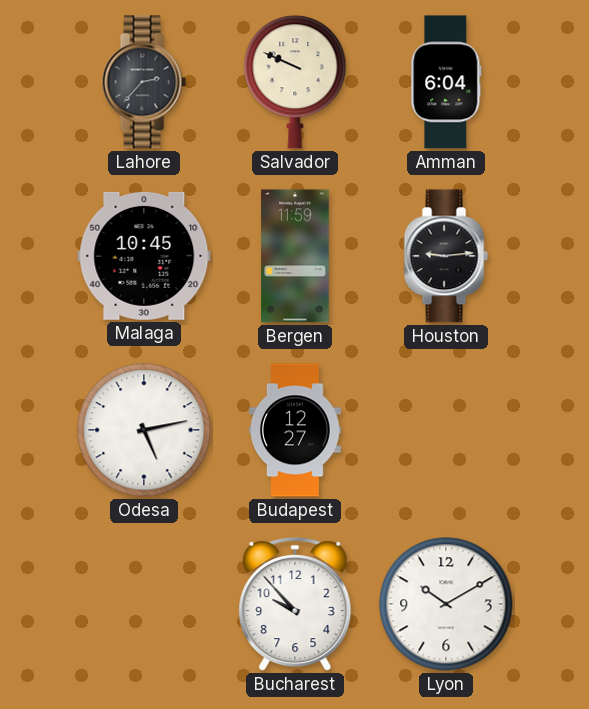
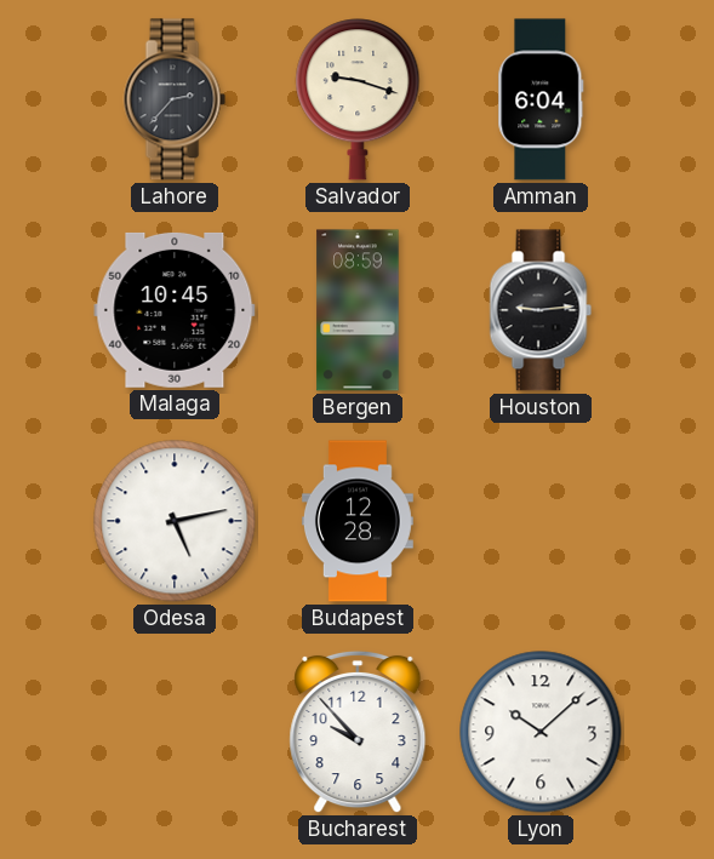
Salvador: 9:49 -> 9:18
Bergen: 11:59 -> 08:59
Budapest: 12:27 -> 12:28
Lyon: 10:10 -> 10:08
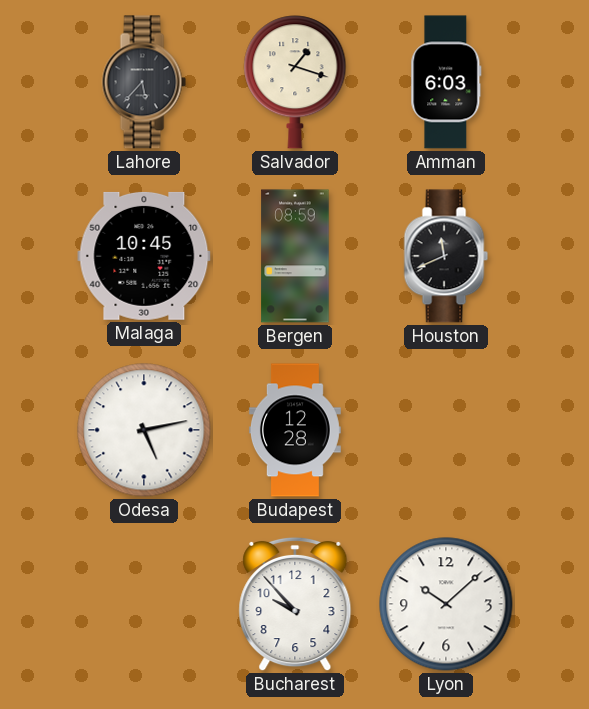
Lahore: 2:37 -> 5:37
Salvador: 9:18 -> 1:18
Amman: 6:04 -> 6:03
Houston: 9:14 -> 11:41
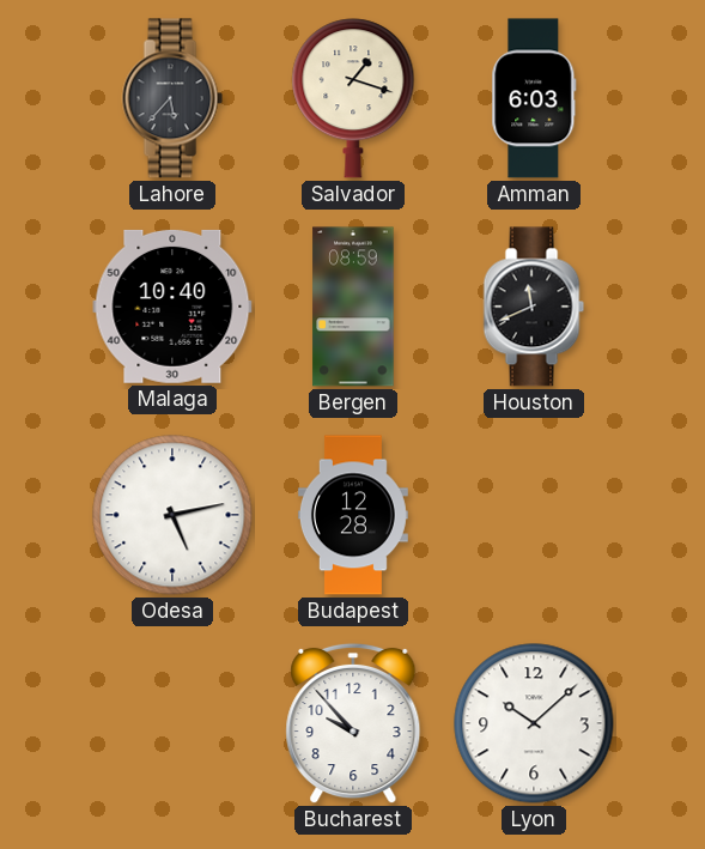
Malaga: 10:45 -> 10:40
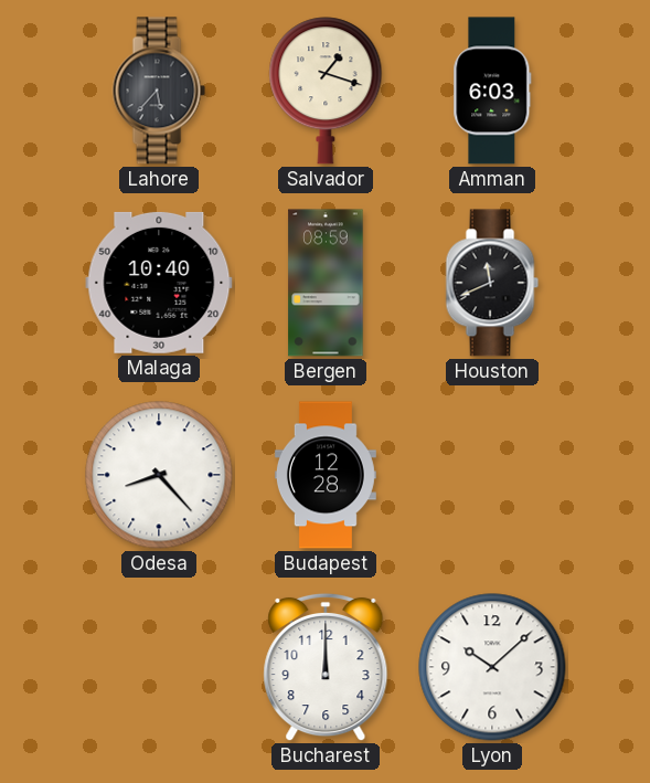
Odesa: 5:13 -> 8:23
Bucharest: 9:53 -> 12:00
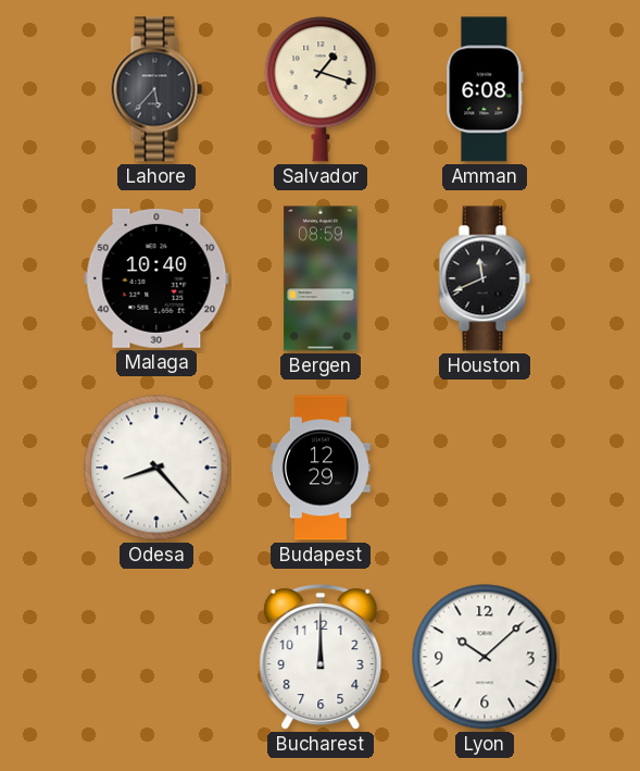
Amman: 6:03 -> 6:08
Budapest: 12:28 -> 12:29
